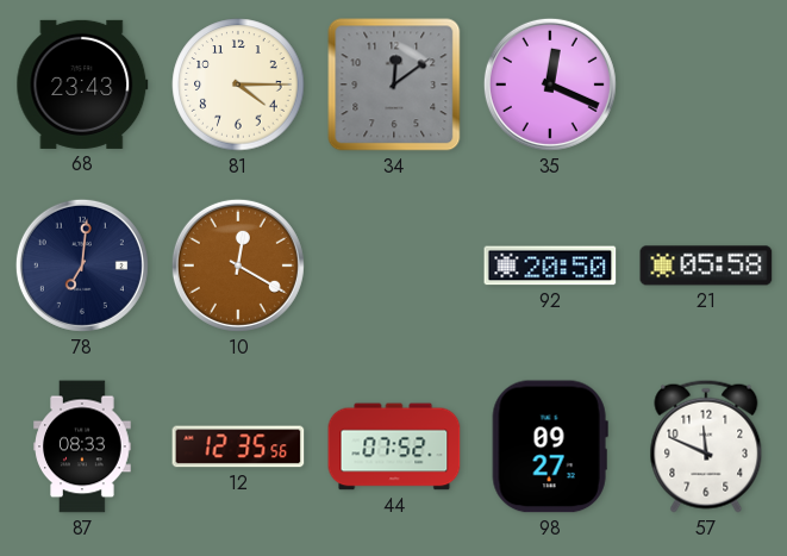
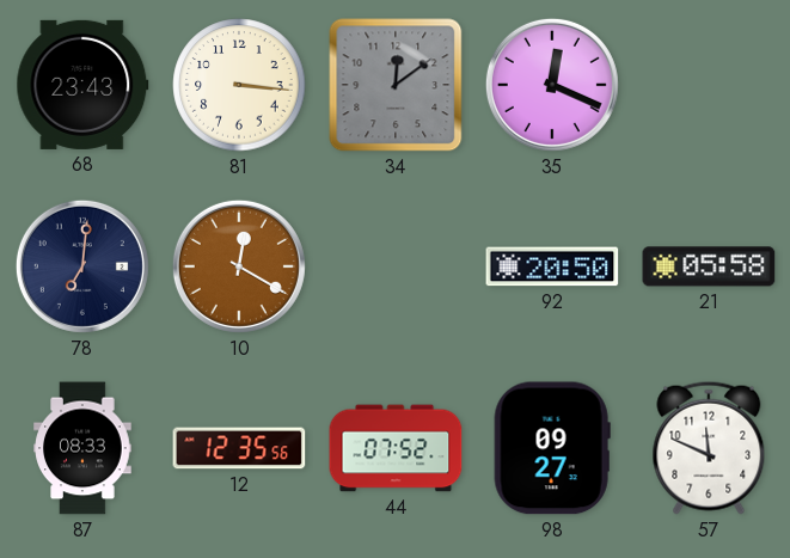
81: 4:15 -> 3:16
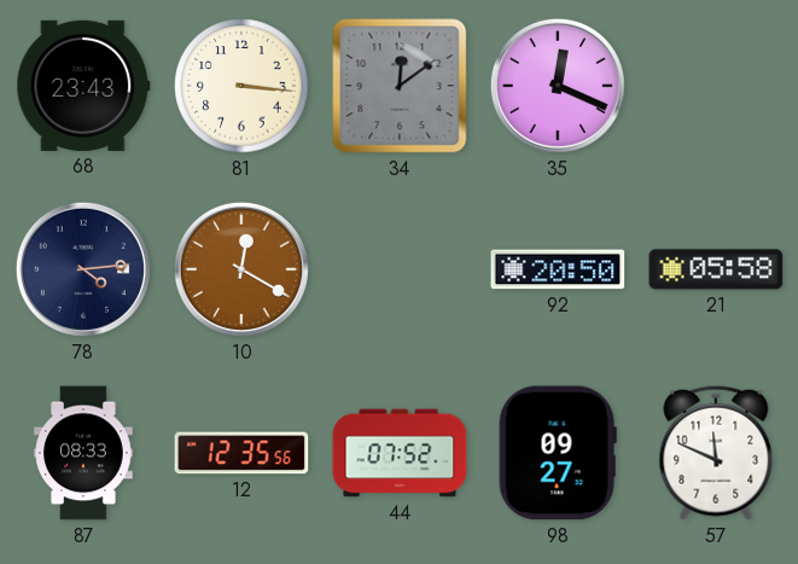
78: 7:01 -> 4:14
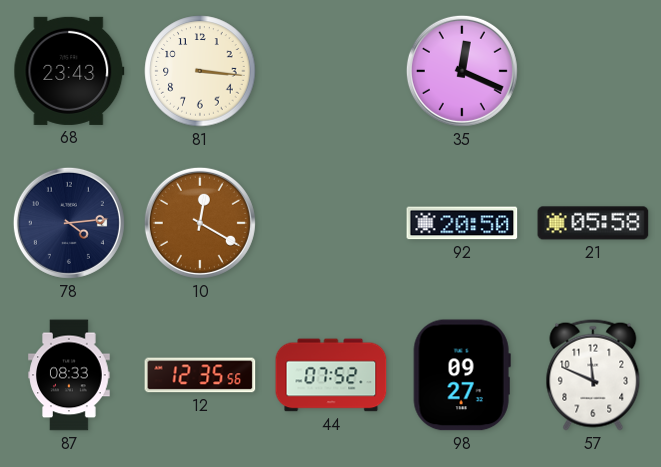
34: 12:09 -> none
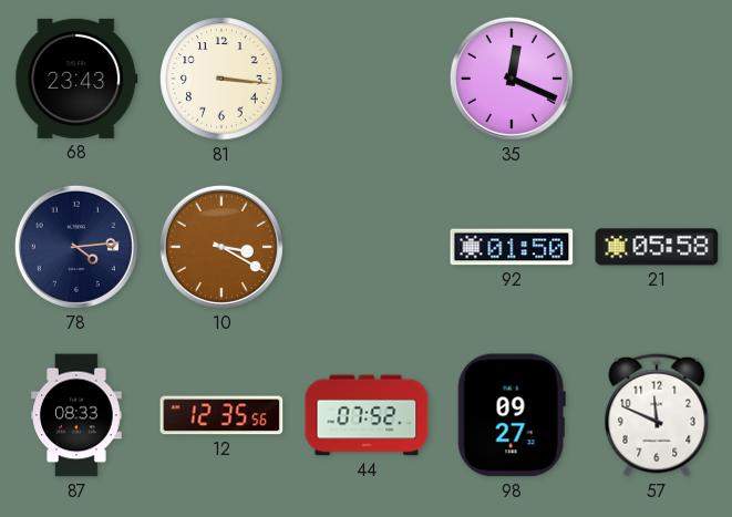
10: 12:20 -> 3:20
92: 20:50 -> 01:50
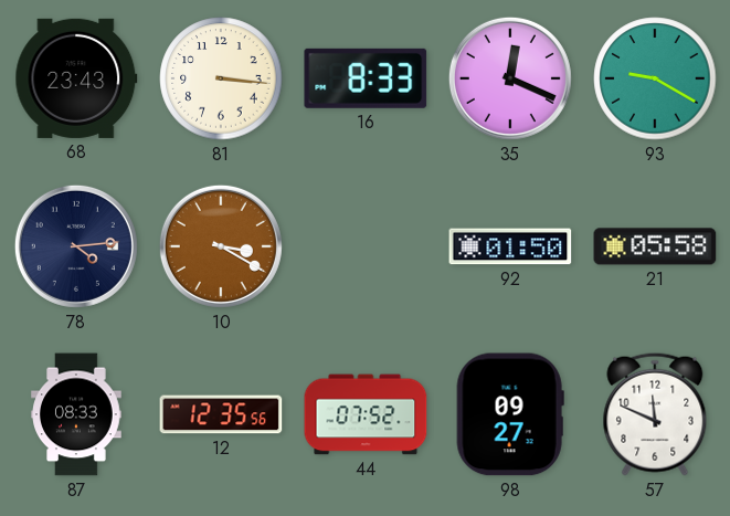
16: none -> 8:33
93: none -> 9:20
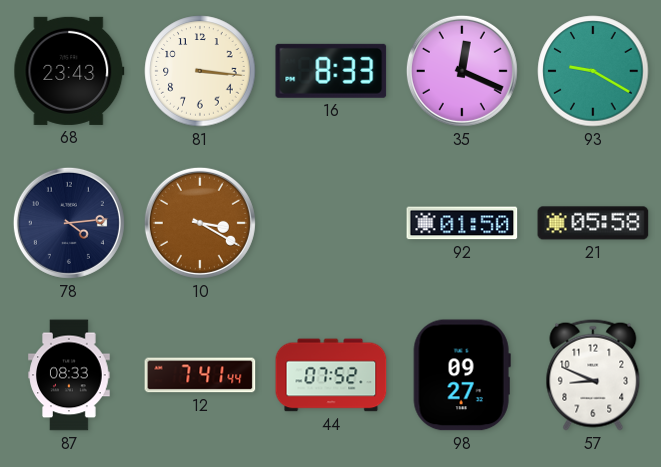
12: 12:35 -> 7:41
57: 11:49 -> 8:49
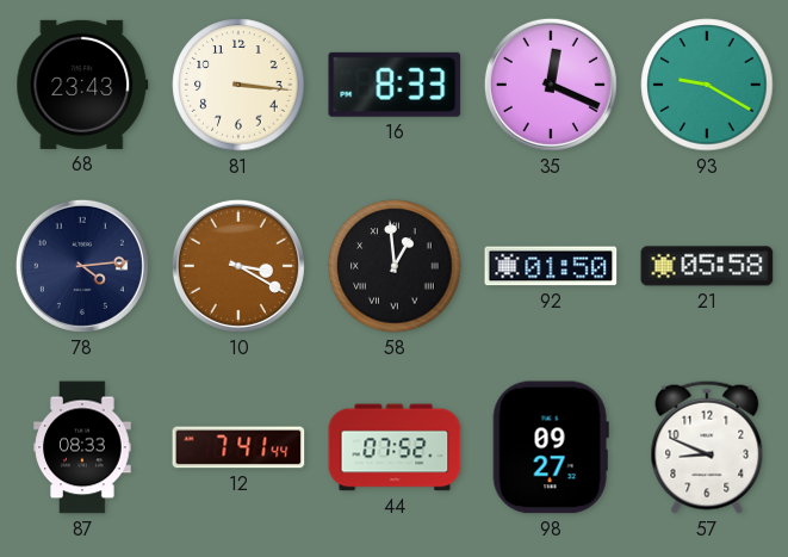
58: none -> 12:59
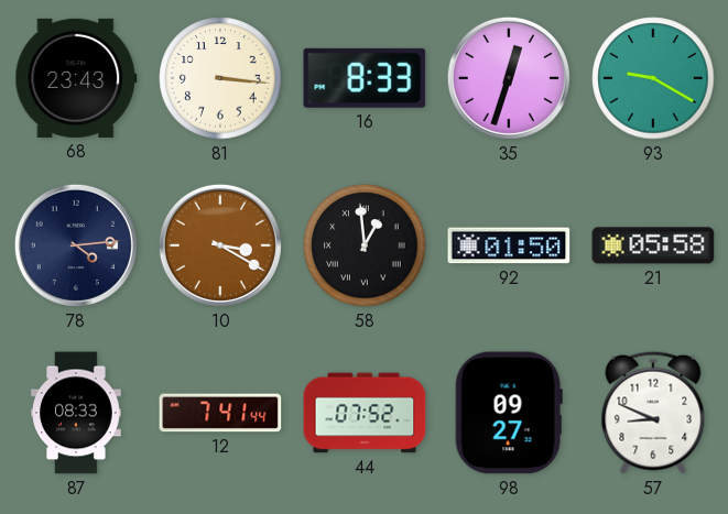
35: 12:19 -> 12:33
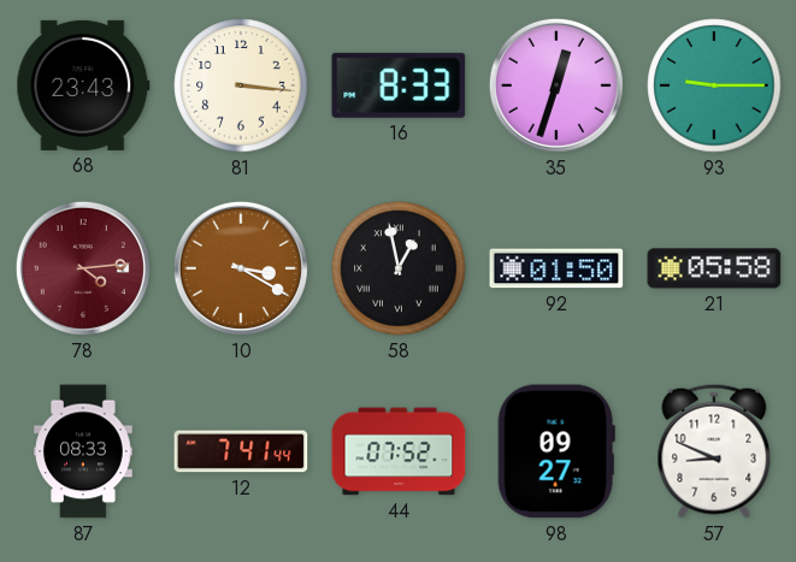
93: 9:20 -> 9:15
78 dial: navy -> burgundy
58: 12:59 -> 12:58
